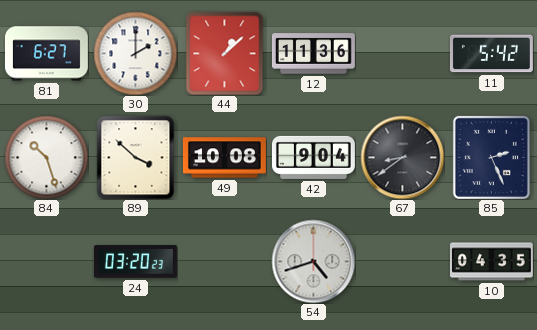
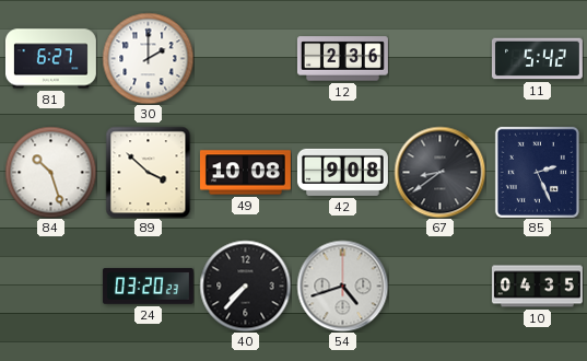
44: 1:08 -> none
12: 11:36 -> 2:36
42: 9:04 -> 9:08
40: none -> 7:37
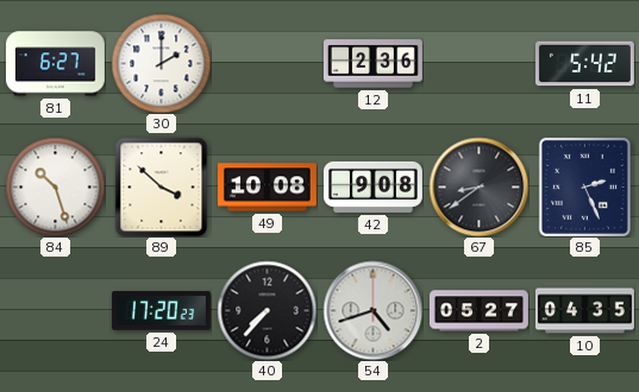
24: 03:20 -> 17:20
2: none -> 05:27
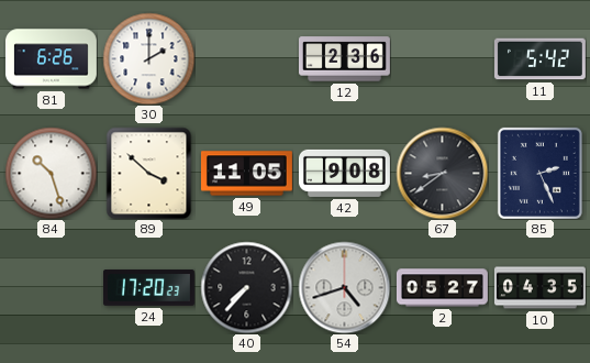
81: 6:27 -> 6:26
49: 10:08 -> 11:05
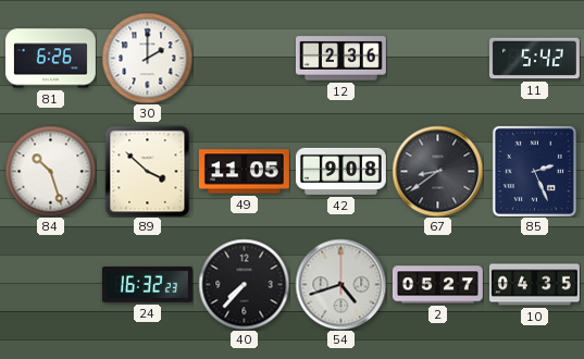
24: 17:20 -> 16:32
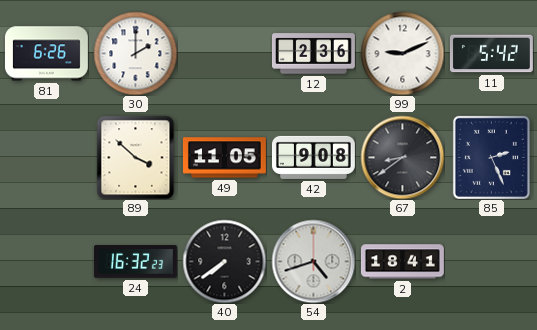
99: none -> 9:11
84: 10:27 -> none
40: 7:37 -> 7:39
2: 05:27 -> 18:41
10: 04:35 -> none
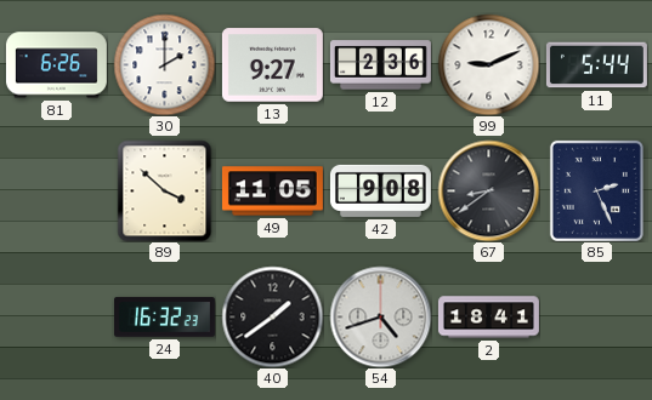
13: none -> 9:27
11: 5:42 -> 5:44
40: 7:39 -> 1:39
